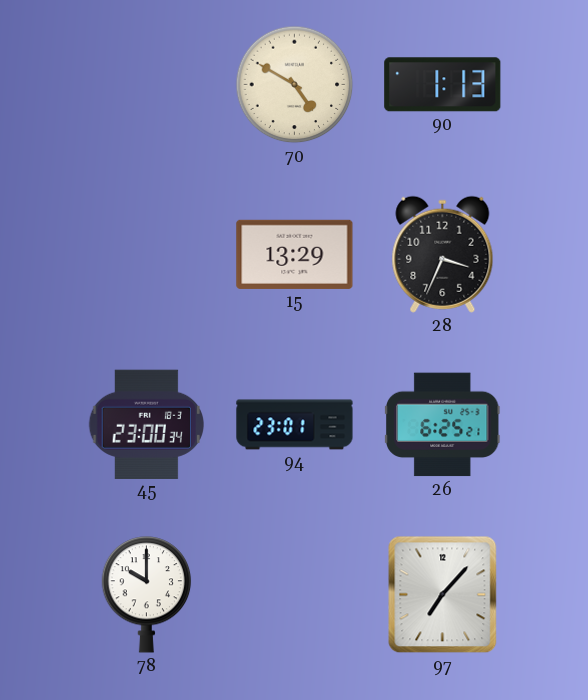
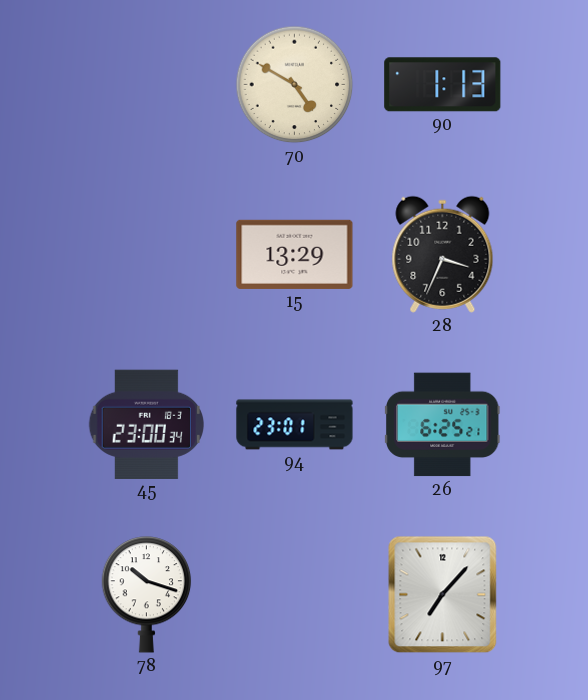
78: 10:00 -> 10:18
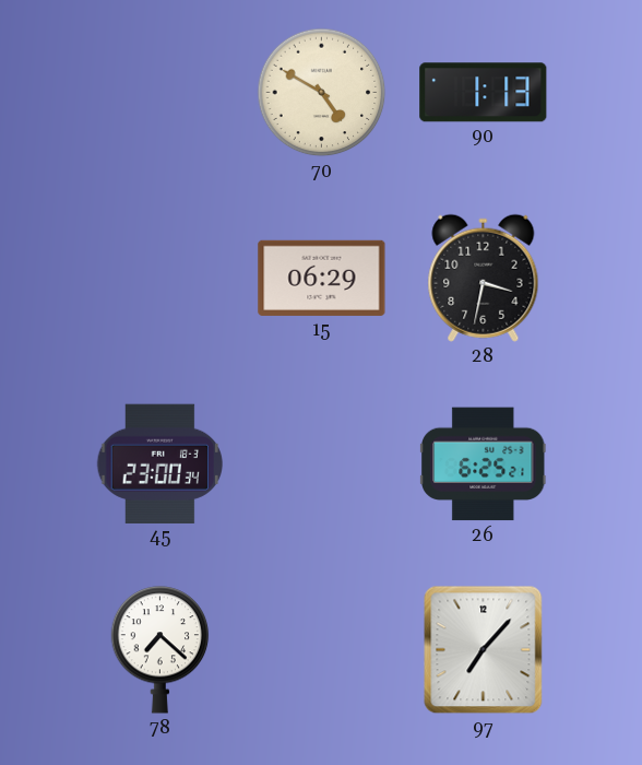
15: 13:29 -> 06:29
28: 3:34 -> 3:32
94: 23:01 -> none
78: 10:18 -> 7:22
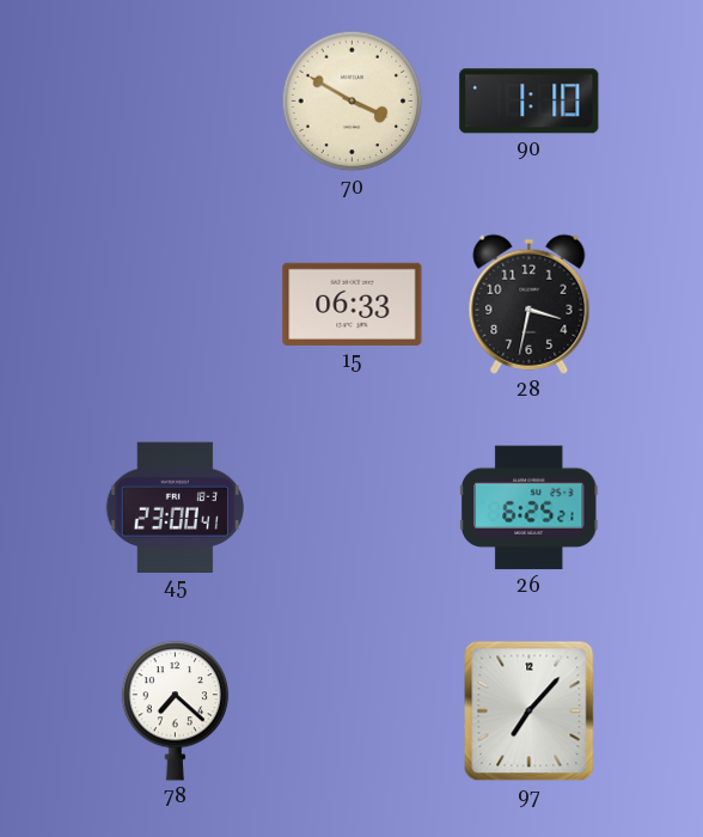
70: 4:50 -> 3:50
90: 1:13 -> 1:10
15: 06:29 -> 06:33
45: 23:00:34 -> 23:00:41
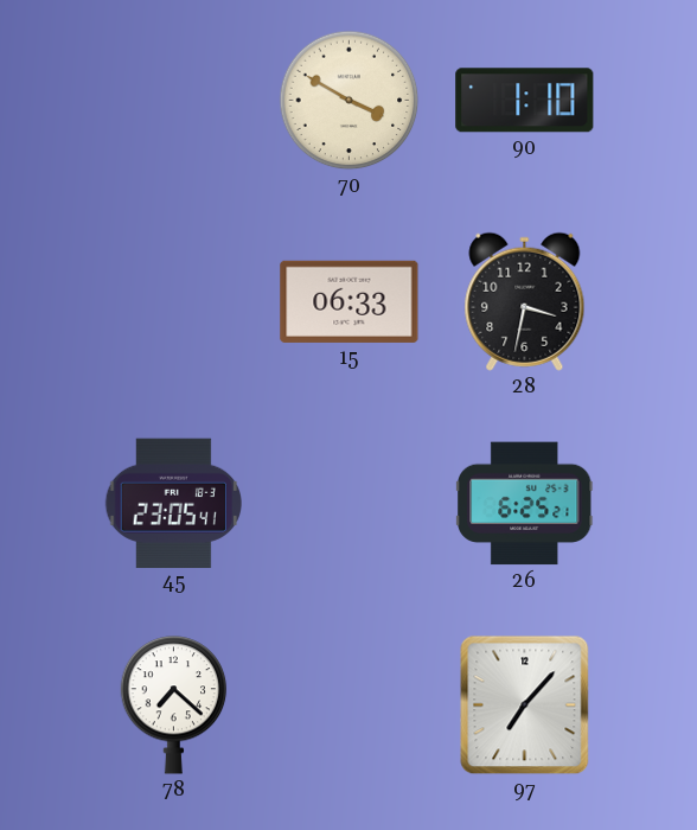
45: 23:00 -> 23:05
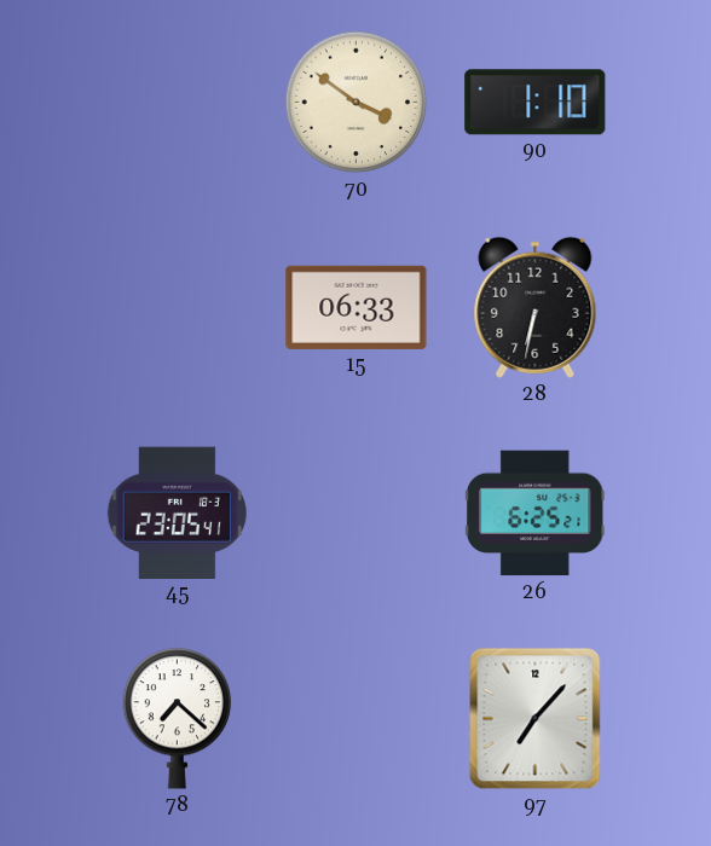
70: 3:50 -> 3:51
28: 3:32 -> 6:32
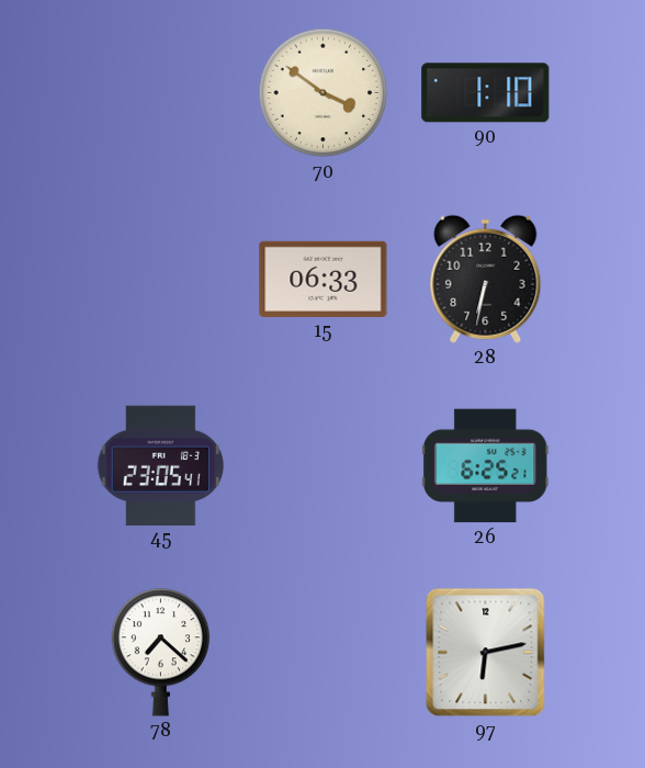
97: 7:07 -> 6:13
